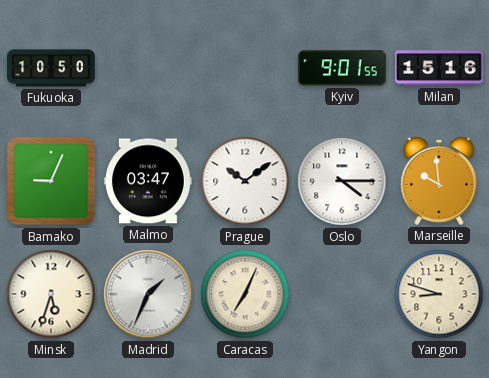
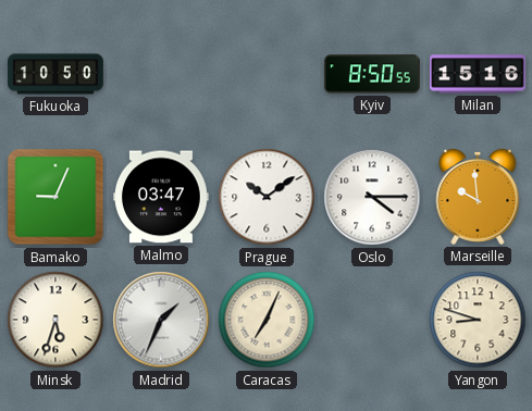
Kyiv: 9:01 -> 8:50
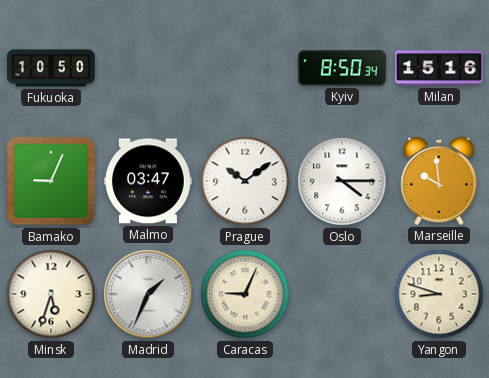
Kyiv: 8:50:55 -> 8:50:34
Caracas: 7:04 -> 9:04
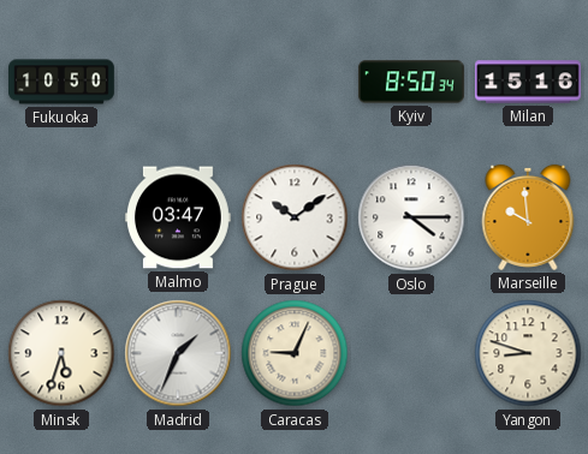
Bamako: 9:04 -> none
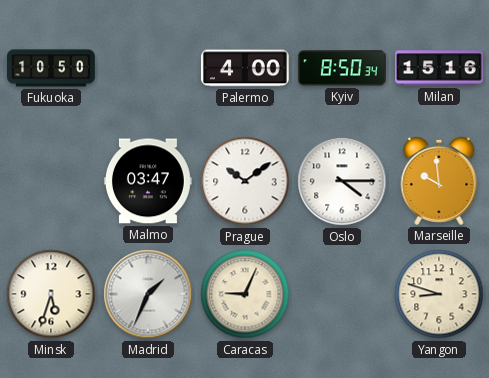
Palermo: none -> 4:00
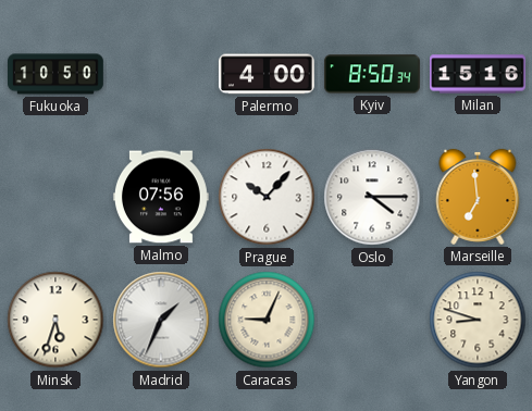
Malmo: 03:47 -> 07:56
Prague: 10:09 -> 10:07
Marseille: 9:59 -> 6:59
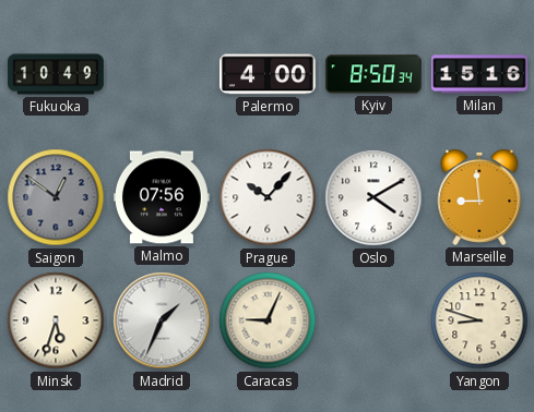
Fukuoka: 10:50 -> 10:49
Saigon: none -> 12:51
Oslo: 4:15 -> 4:10
Marseille: 6:59 -> 8:59
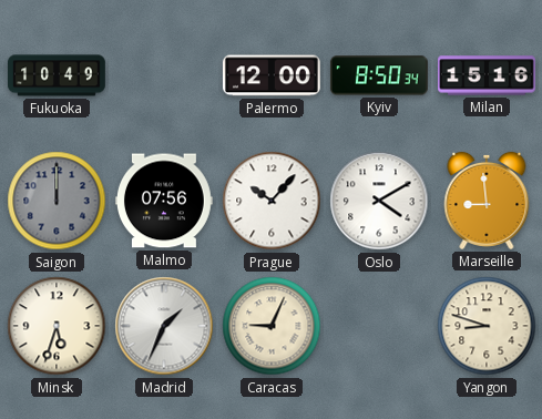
Palermo: 4:00 -> 12:00
Saigon: 12:51 -> 12:00
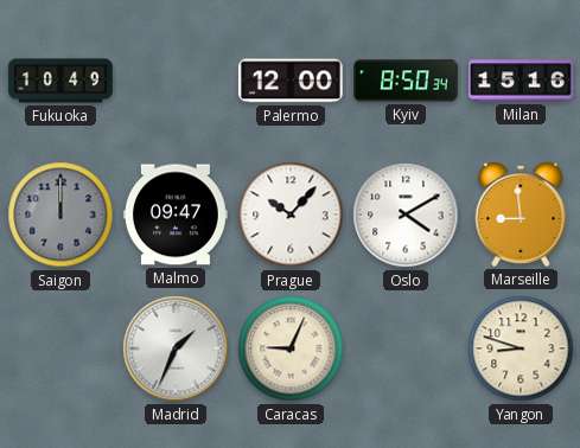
Malmo: 07:56 -> 09:47
Minsk: 5:33 -> none
